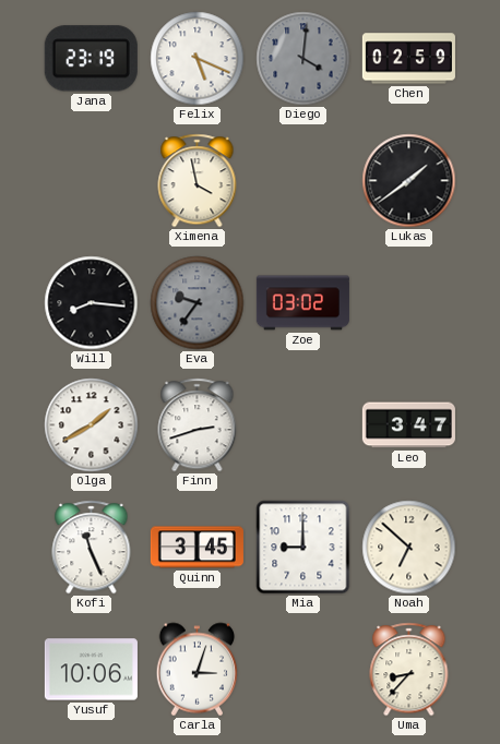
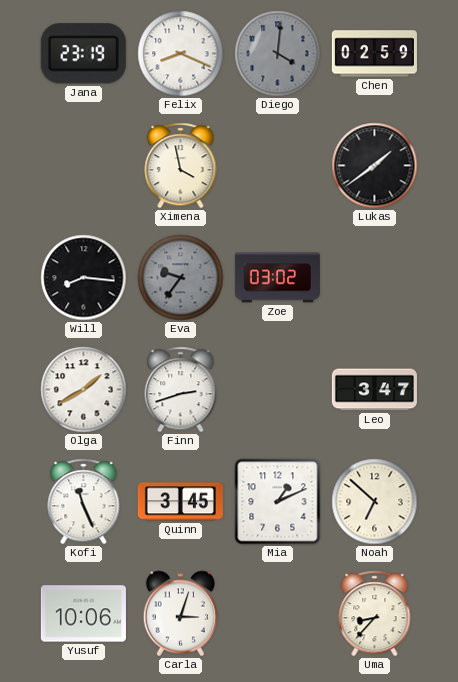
Felix: 5:19 -> 8:19
Mia: 9:00 -> 1:11
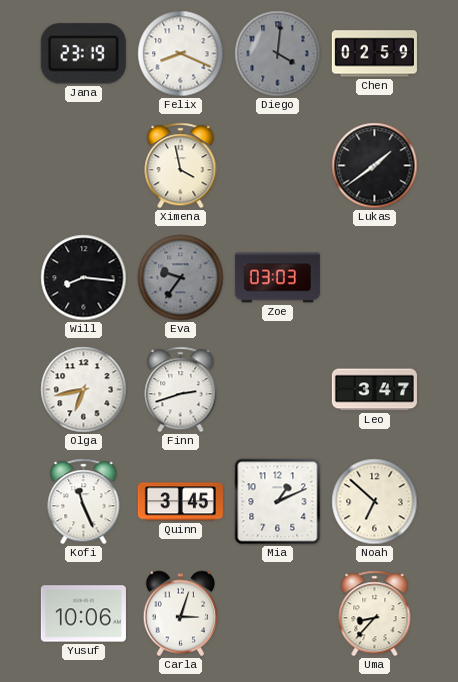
Zoe: 03:02 -> 03:03
Olga: 1:40 -> 6:43
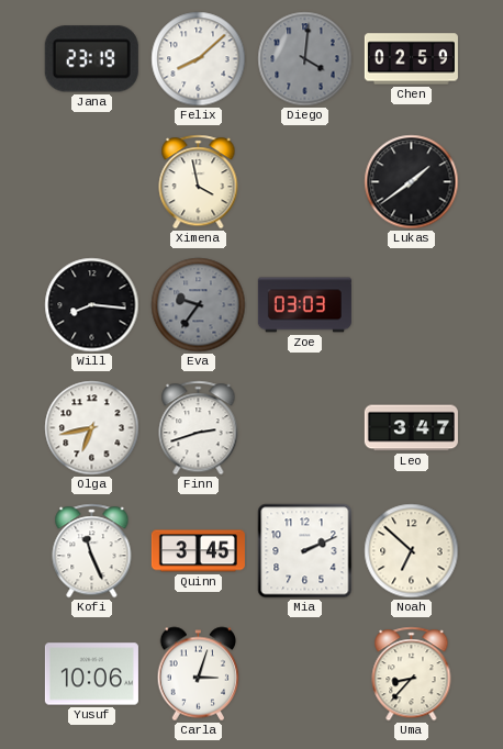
Felix: 8:19 -> 8:08
Mia: 1:11 -> 2:11
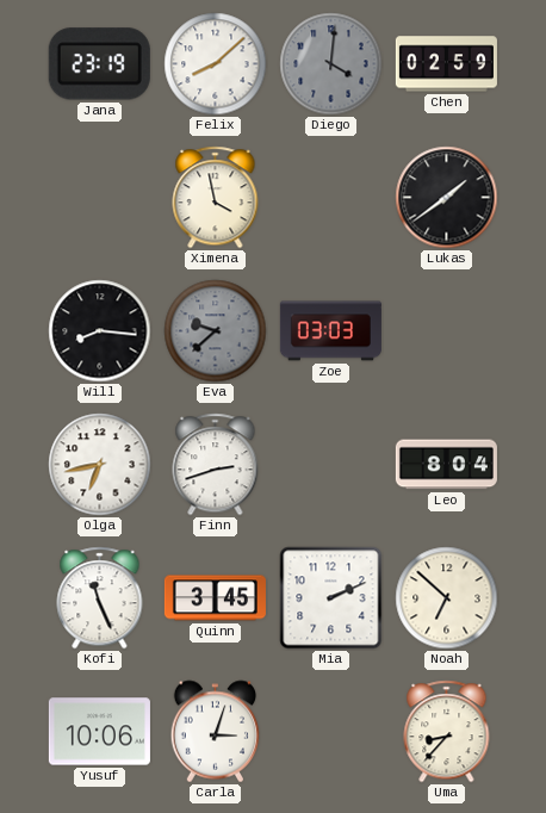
Eva: 9:36 -> 9:38
Leo: 3:47 -> 8:04
